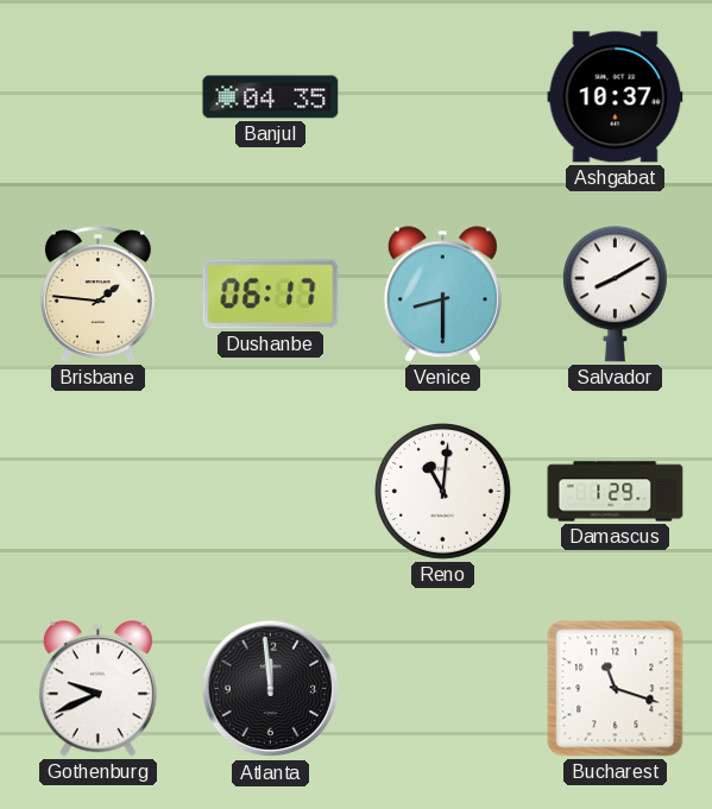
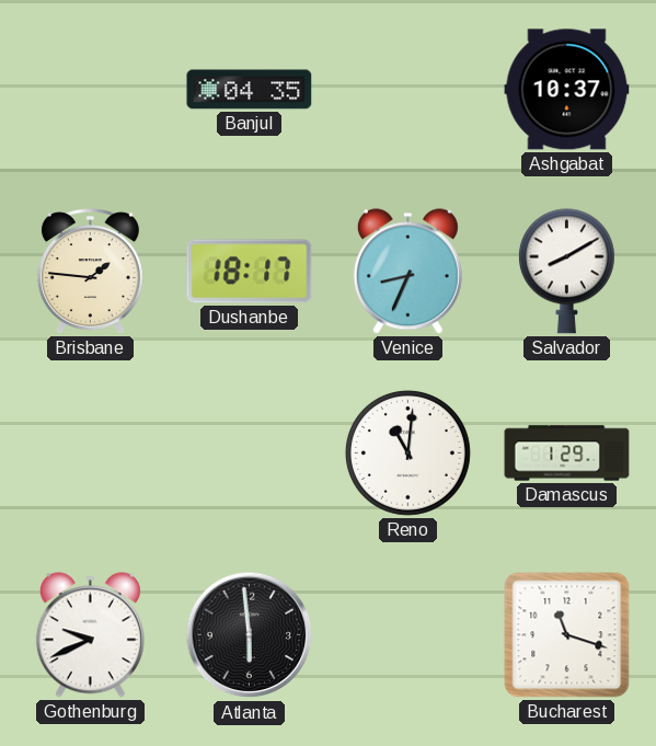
Dushanbe: 06:17 -> 18:17
Venice: 8:30 -> 8:34
Atlanta: 11:59 -> 5:59
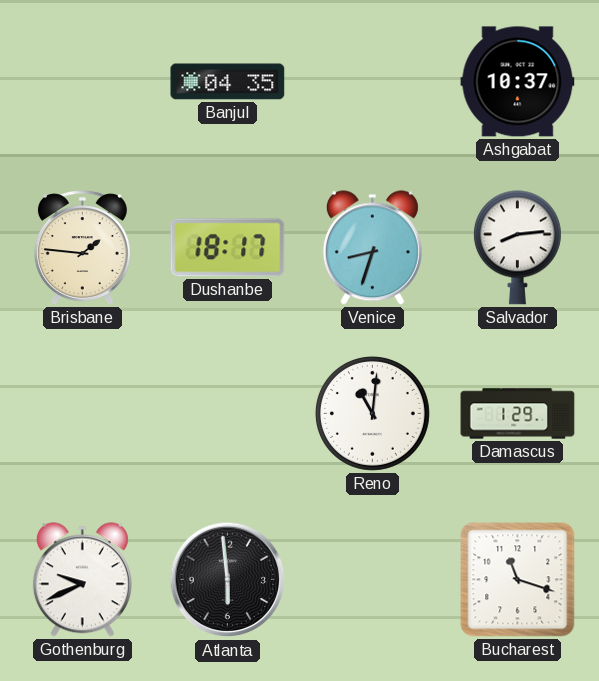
Venice: 8:34 -> 8:33
Salvador: 8:10 -> 8:14
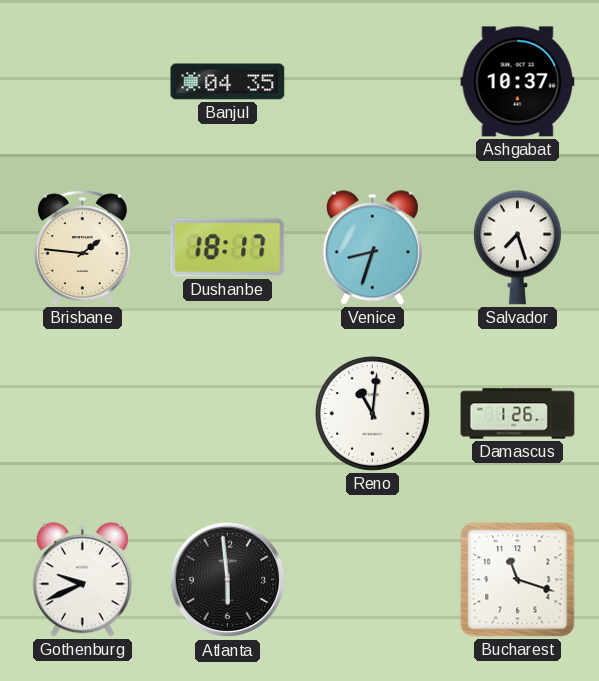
Salvador: 8:14 -> 7:27
Damascus: 1:29 -> 1:26
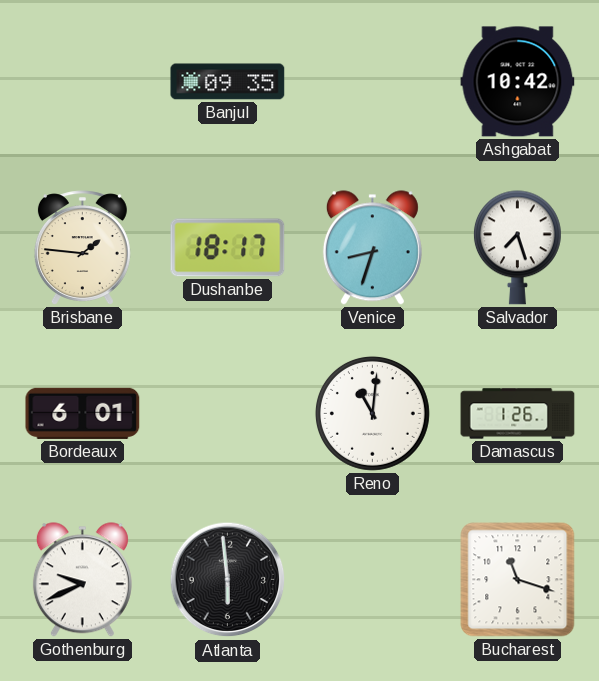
Banjul: 04:35 -> 09:35
Ashgabat: 10:37 -> 10:42
Bordeaux: none -> 6:01
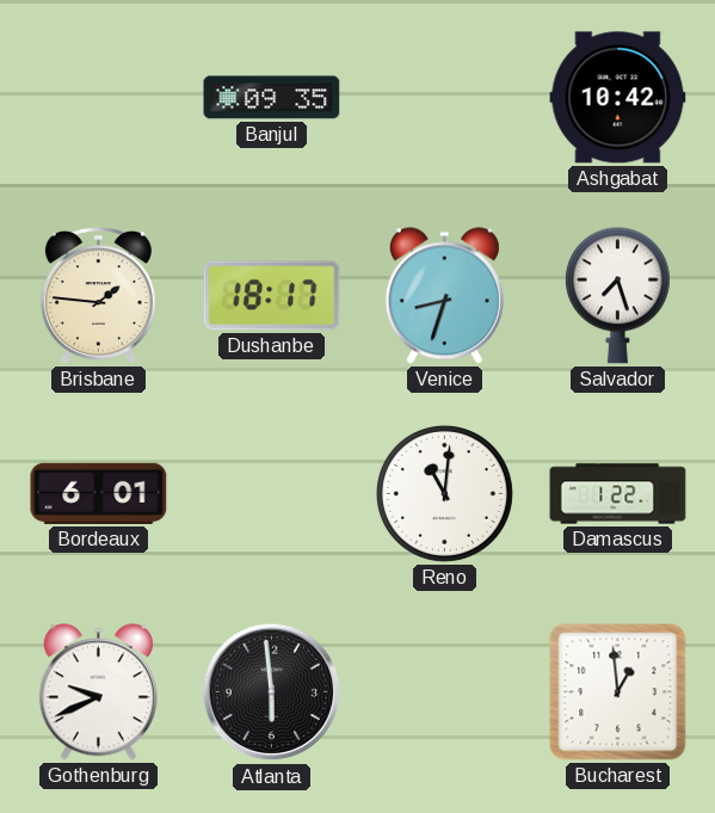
Damascus: 1:26 -> 1:22
Bucharest: 11:18 -> 12:59
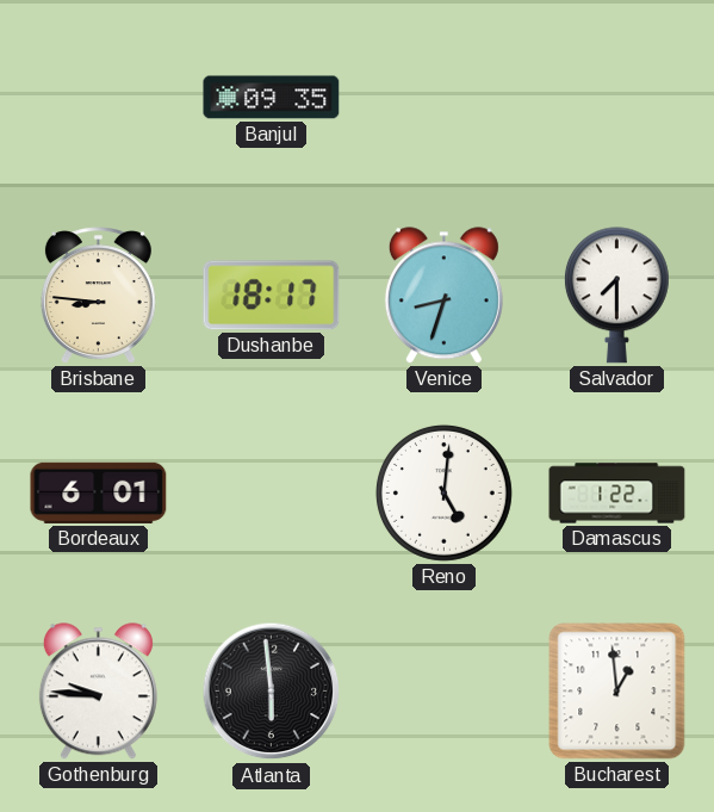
Ashgabat: 10:42 -> none
Brisbane: 1:46 -> 8:46
Salvador: 7:27 -> 7:30
Reno: 11:01 -> 5:01
Gothenburg: 9:41 -> 9:46
